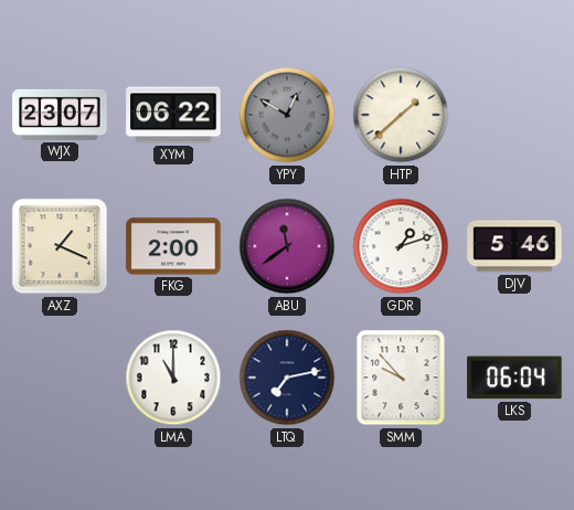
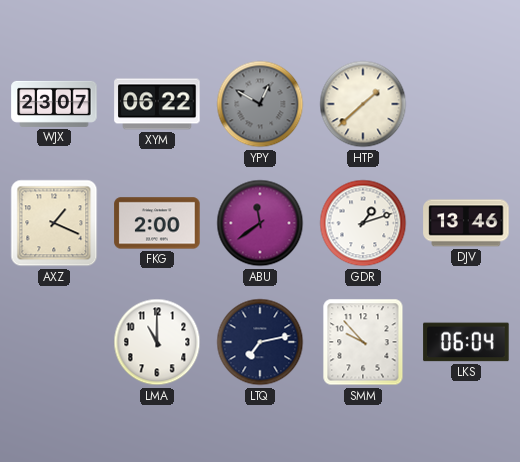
DJV: 5:46 -> 13:46
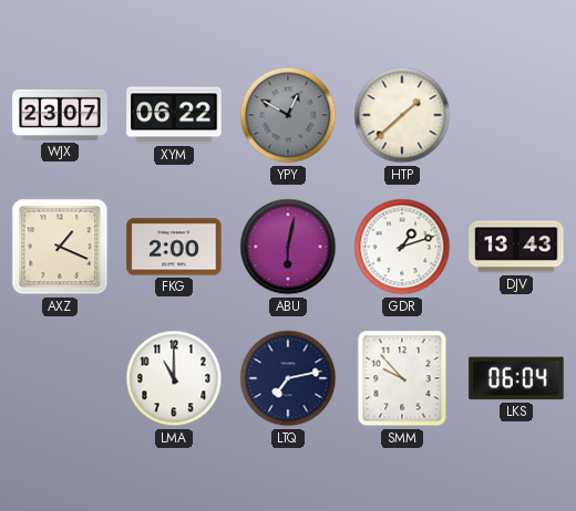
ABU: 11:39 -> 6:02
DJV: 13:46 -> 13:43
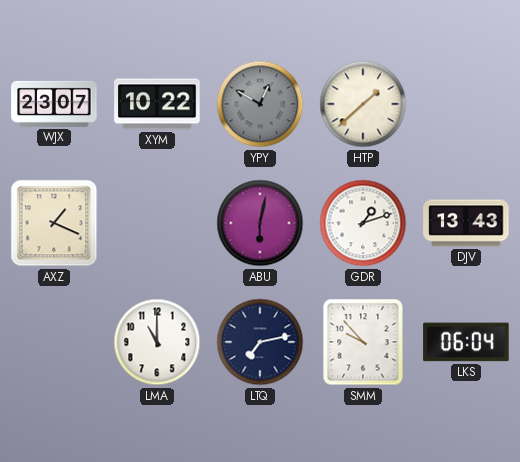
XYM: 06:22 -> 10:22
FKG: 2:00 -> none
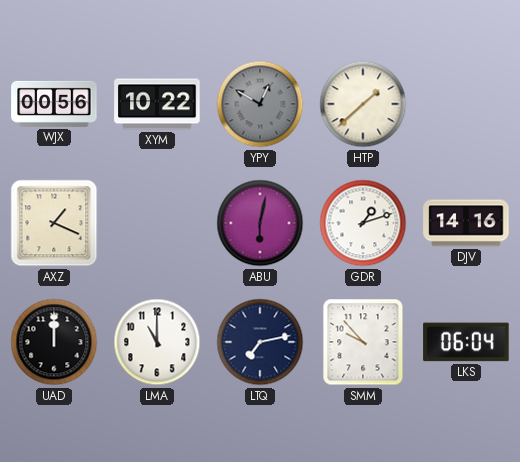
WJX: 23:07 -> 00:56
DJV: 13:43 -> 14:16
UAD: none -> 12:00
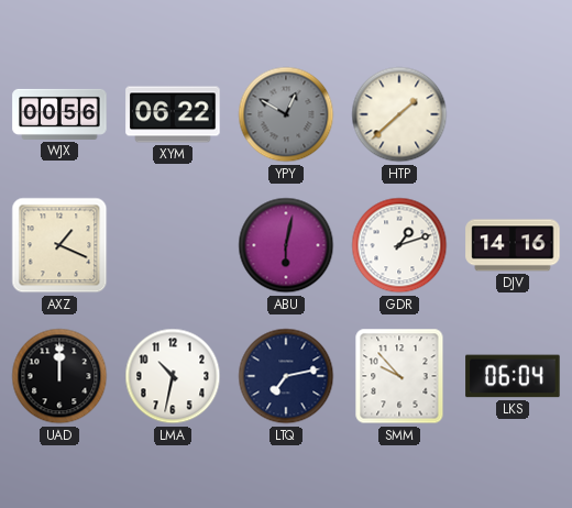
XYM: 10:22 -> 06:22
LMA: 11:00 -> 10:32
